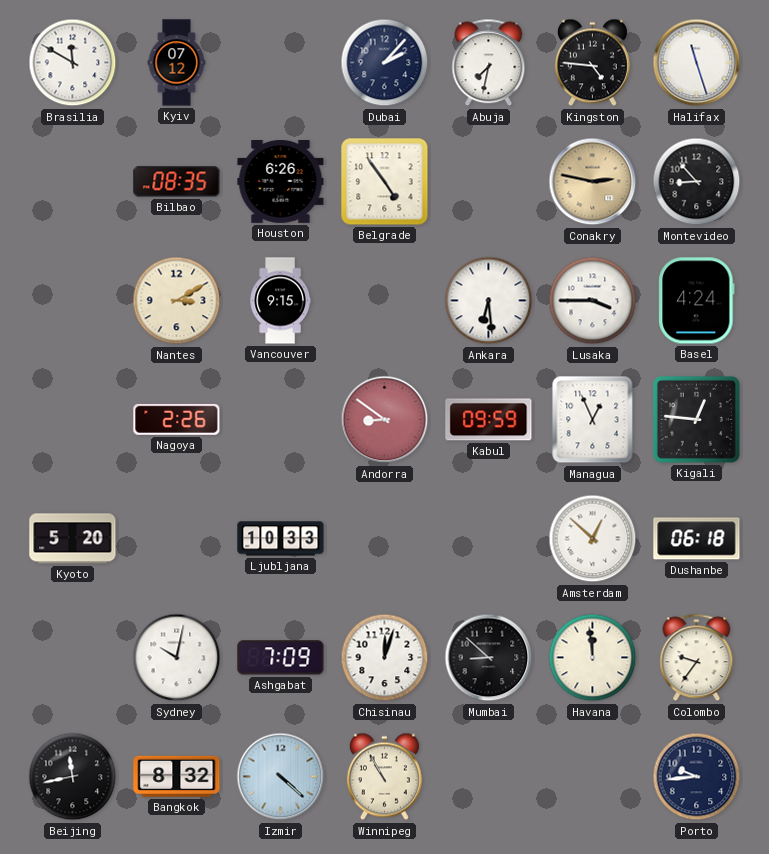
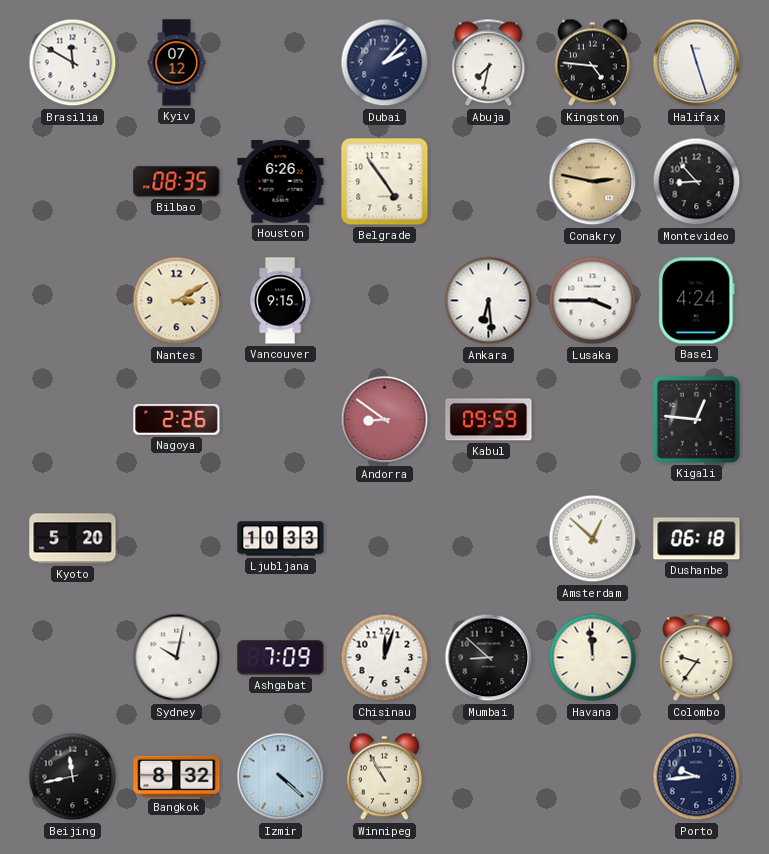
Managua: 12:56 -> none
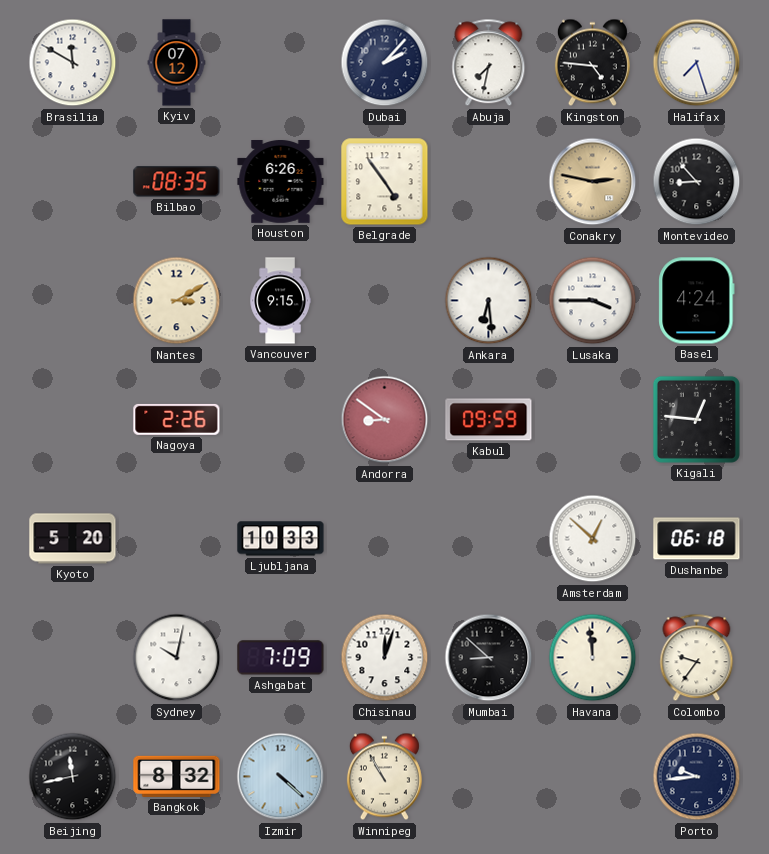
Halifax: 11:27 -> 7:27
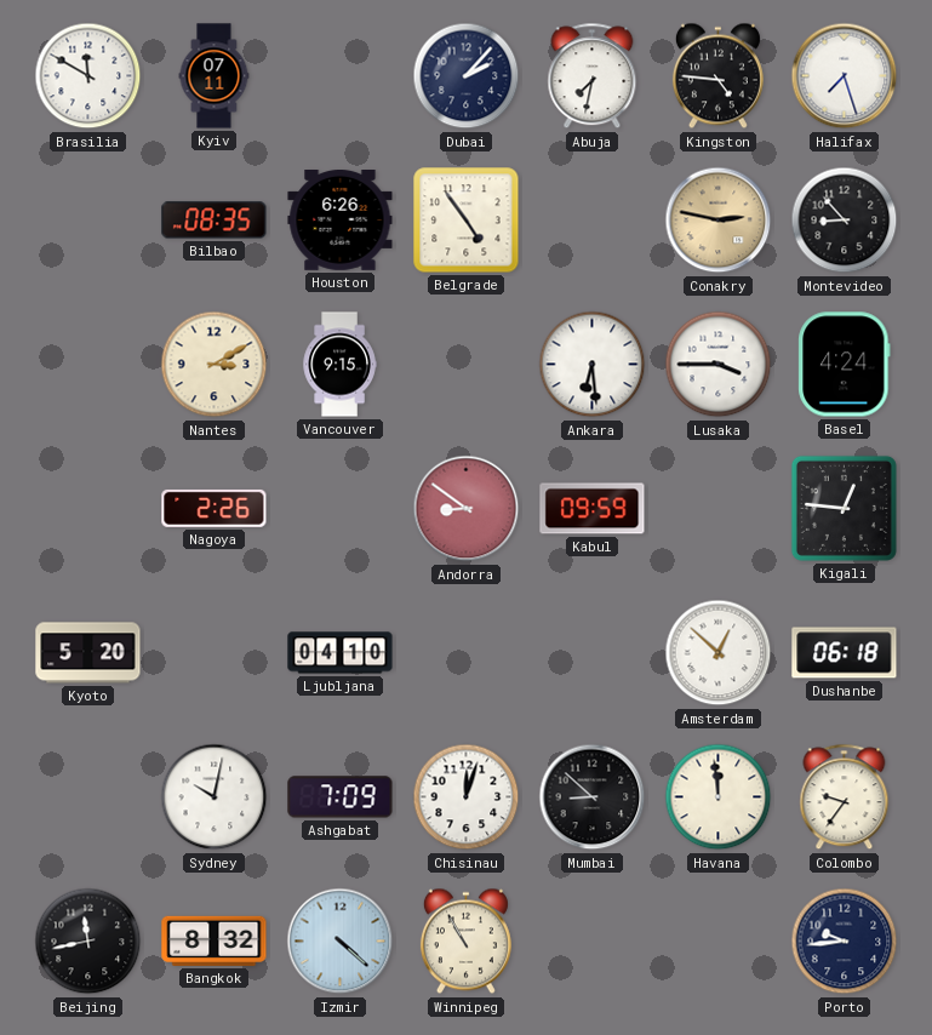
Kyiv: 07:12 -> 07:11
Ljubljana: 10:33 -> 04:10
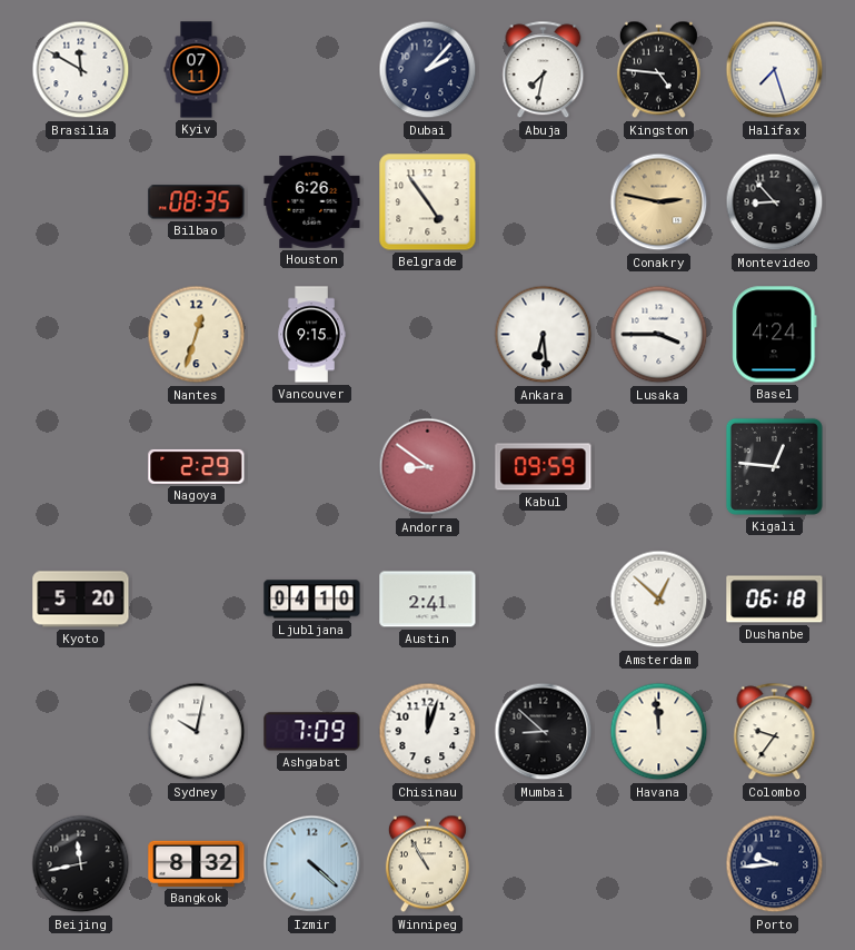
Nantes: 3:10 -> 12:33
Nagoya: 2:26 -> 2:29
Austin: none -> 2:41
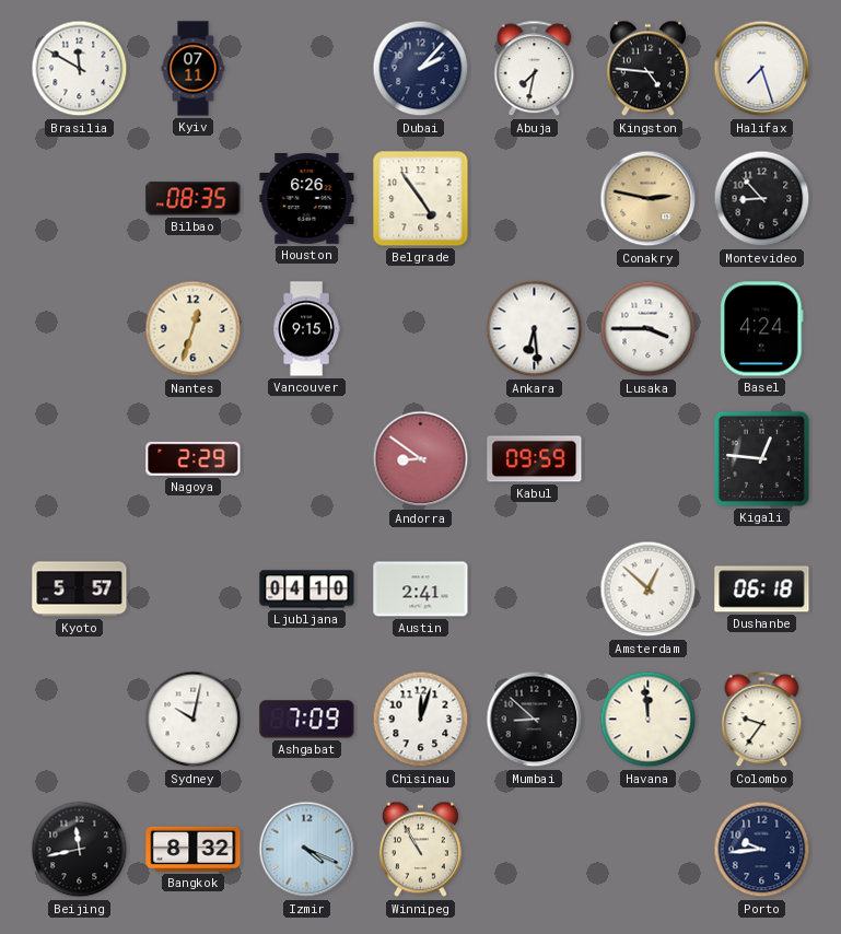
Kyoto: 5:20 -> 5:57
Izmir: 4:22 -> 4:19
